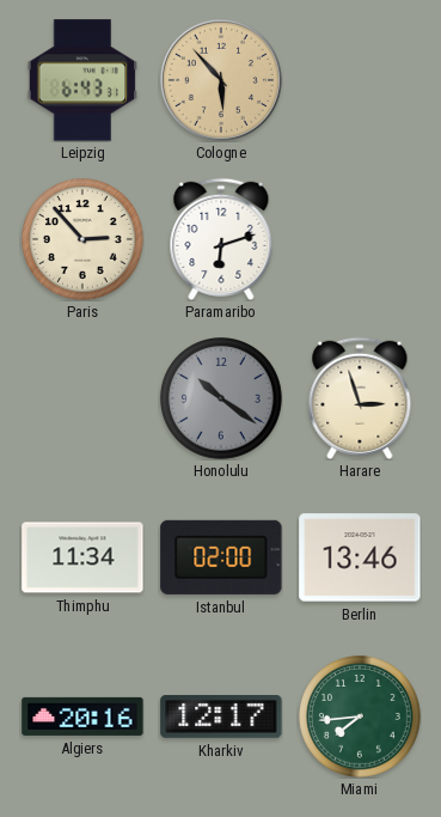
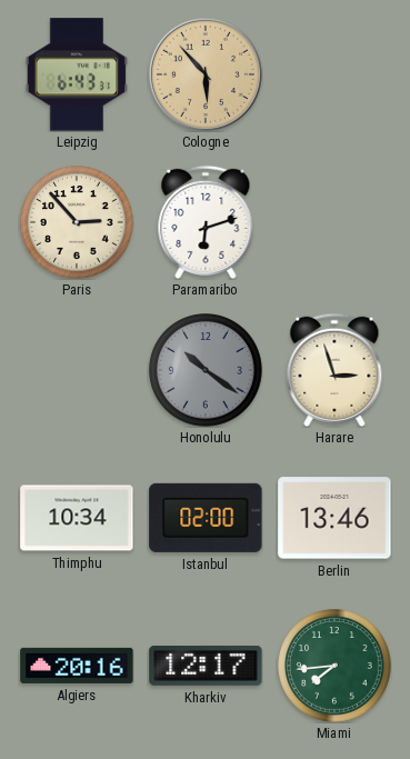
Thimphu: 11:34 -> 10:34
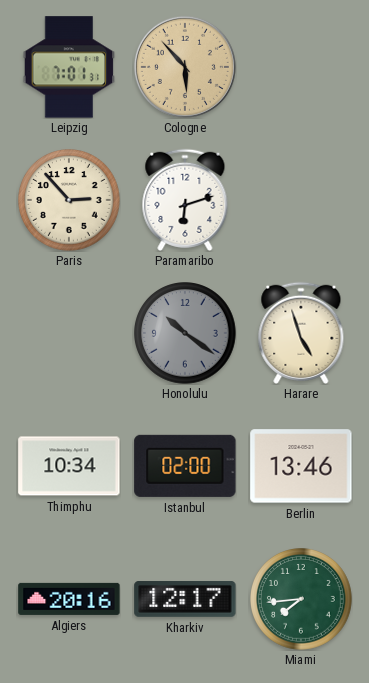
Leipzig: 6:43 -> 7:01
Harare: 2:57 -> 4:57
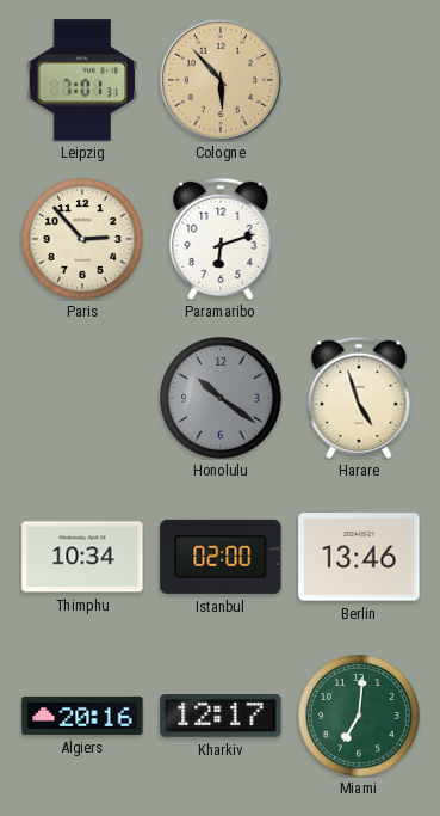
Miami: 7:44 -> 7:01
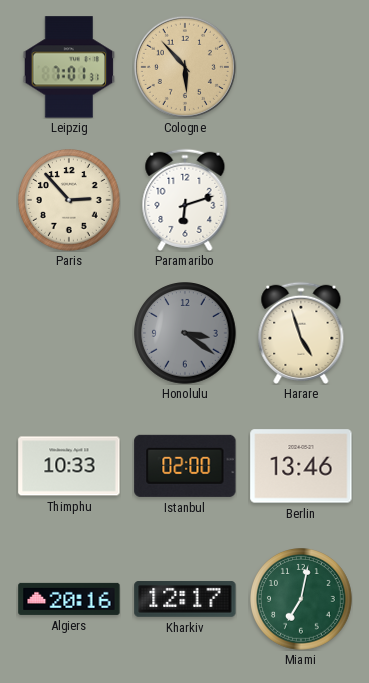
Honolulu: 10:21 -> 3:21
Thimphu: 10:34 -> 10:33
Miami: 7:01 -> 7:02
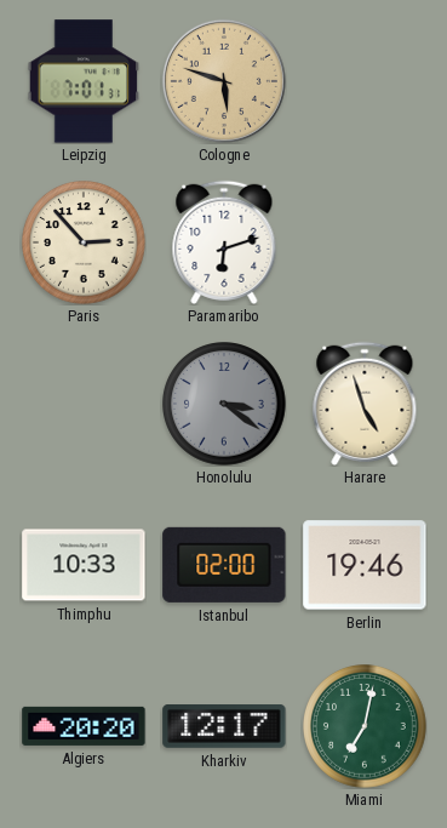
Cologne: 5:53 -> 5:48
Berlin: 13:46 -> 19:46
Algiers: 20:16 -> 20:20
